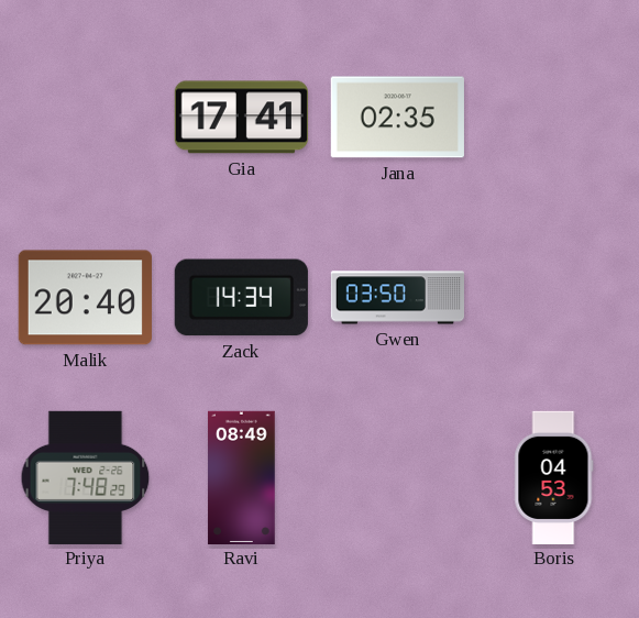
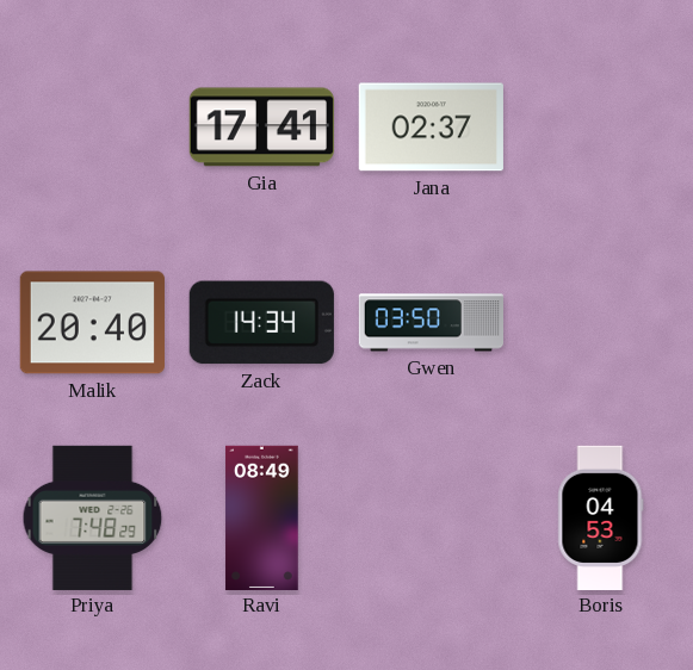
Jana: 02:35 -> 02:37
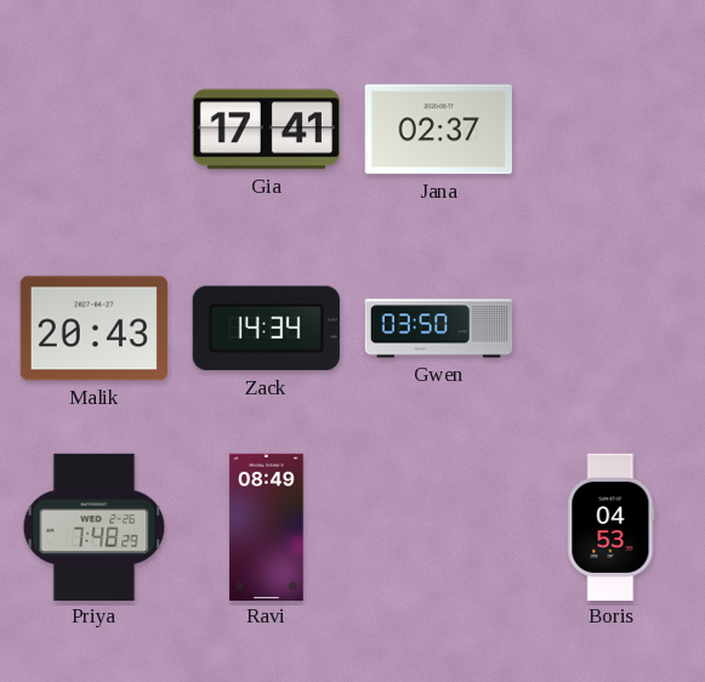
Malik: 20:40 -> 20:43
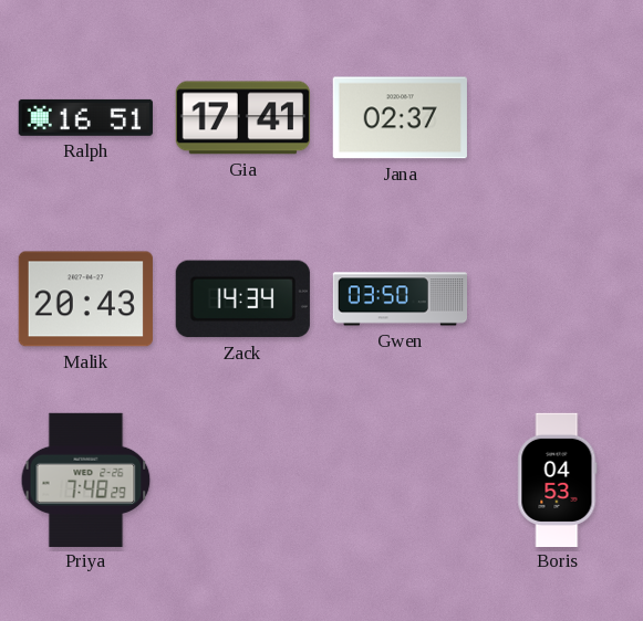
Ralph: none -> 16:51
Ravi: 08:49 -> none
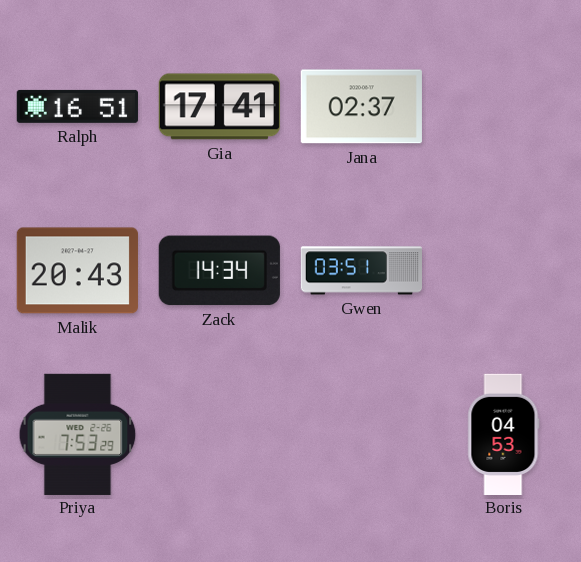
Gwen: 03:50 -> 03:51
Priya: 7:48 -> 7:53
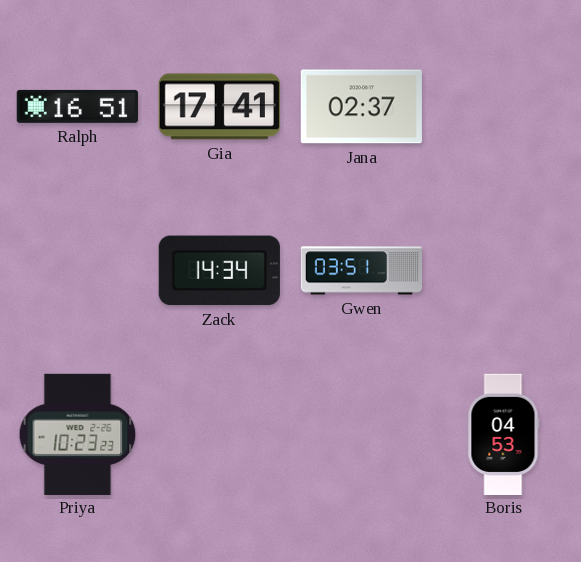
Malik: 20:43 -> none
Priya: 7:53 -> 10:23
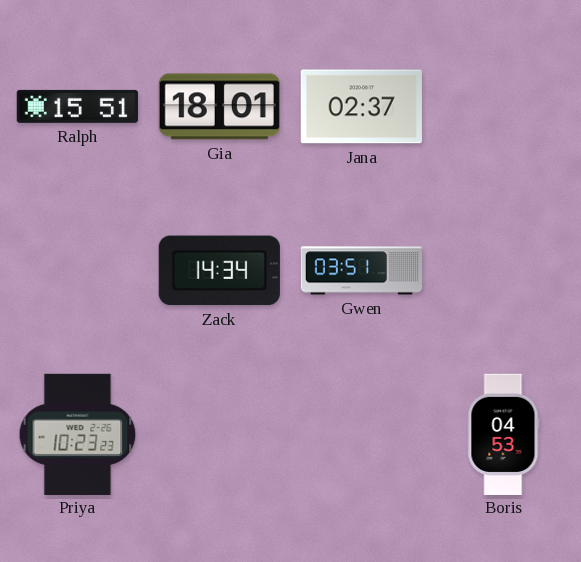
Ralph: 16:51 -> 15:51
Gia: 17:41 -> 18:01
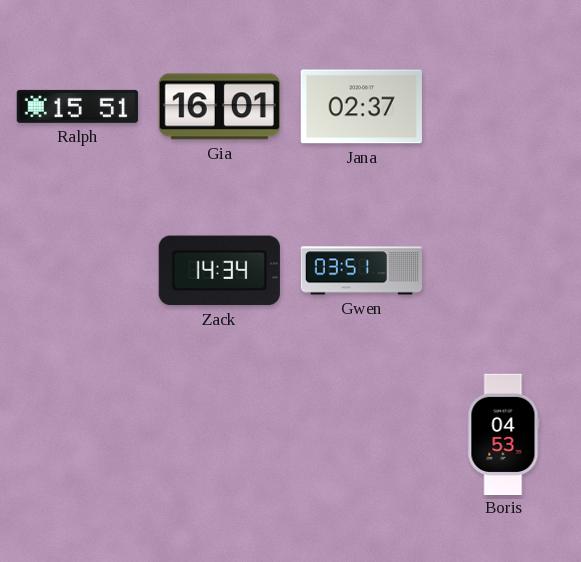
Gia: 18:01 -> 16:01
Priya: 10:23 -> none
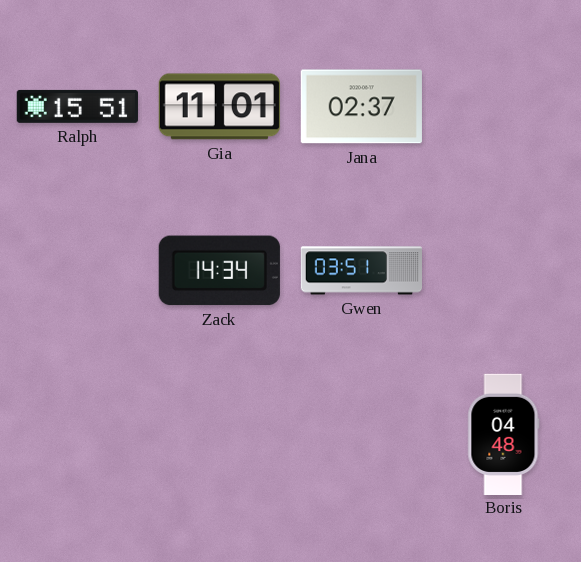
Gia: 16:01 -> 11:01
Boris: 04:53 -> 04:48
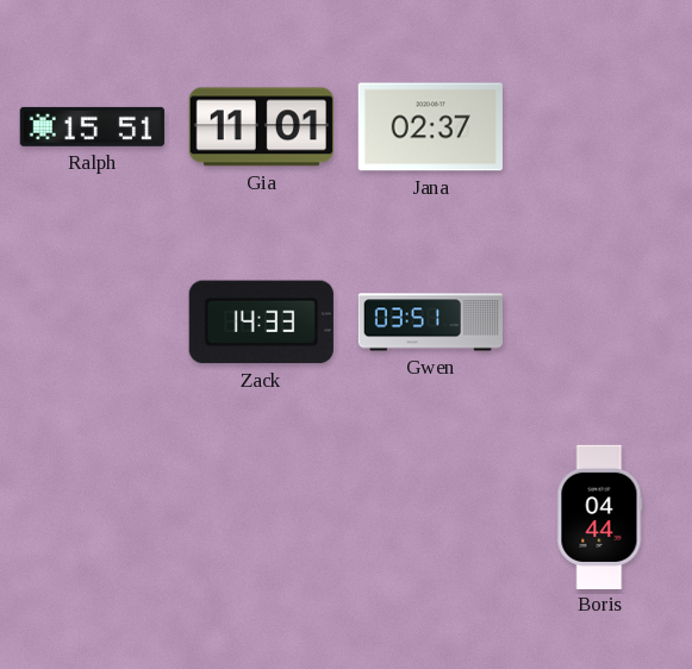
Zack: 14:34 -> 14:33
Boris: 04:48 -> 04:44
